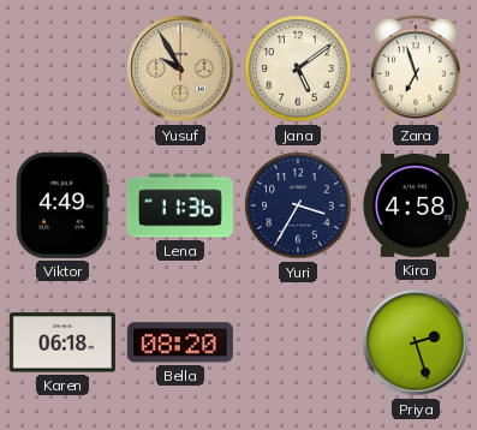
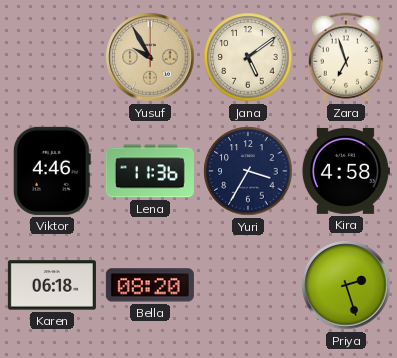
Viktor: 4:49 -> 4:46
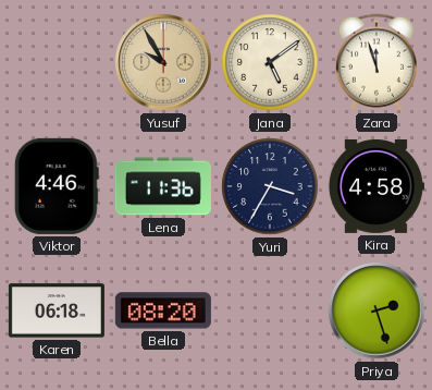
Zara: 6:57 -> 11:57
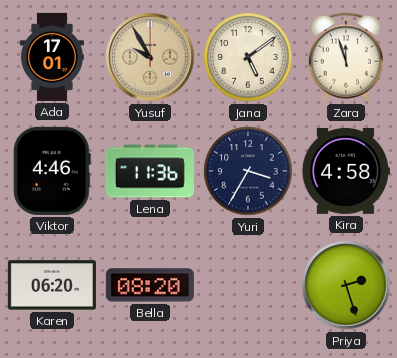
Ada: none -> 17:01
Karen: 06:18 -> 06:20
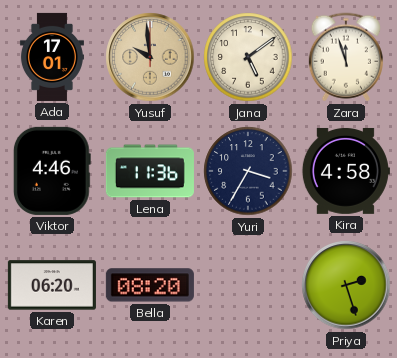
Yusuf: 9:55 -> 9:59
